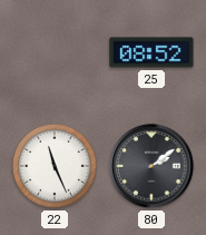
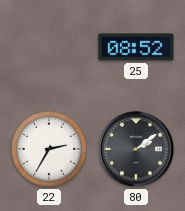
22: 11:26 -> 2:35
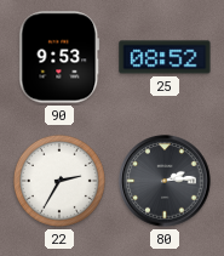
90: none -> 9:53
80: 2:09 -> 2:14
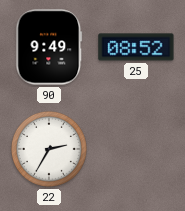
90: 9:53 -> 9:49
80: 2:14 -> none
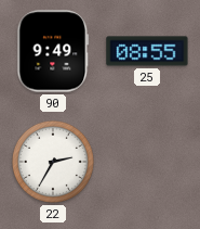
25: 08:52 -> 08:55
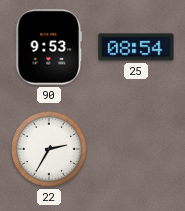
90: 9:49 -> 9:53
25: 08:55 -> 08:54
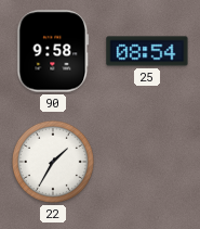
90: 9:53 -> 9:58
22: 2:35 -> 1:35
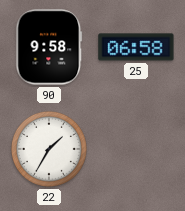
25: 08:54 -> 06:58
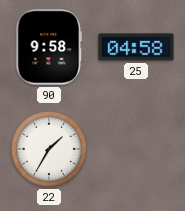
25: 06:58 -> 04:58
